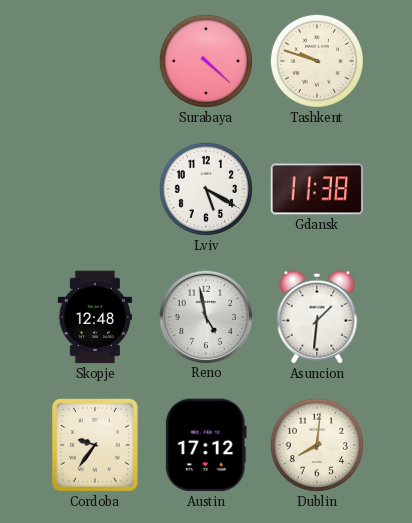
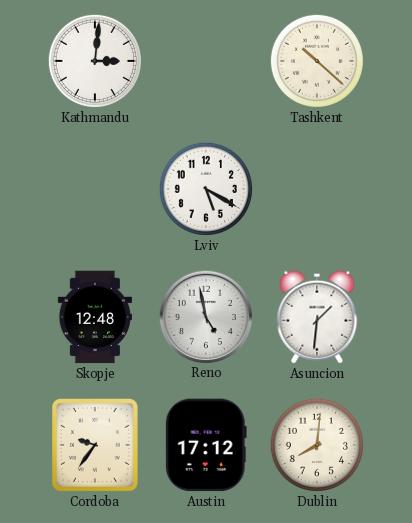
Kathmandu: none -> 3:01
Surabaya: 4:22 -> none
Tashkent: 9:48 -> 10:22
Gdansk: 11:38 -> none
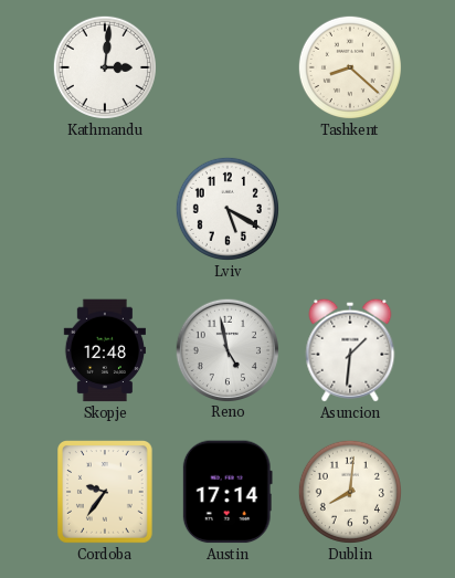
Tashkent: 10:22 -> 8:22
Austin: 17:12 -> 17:14
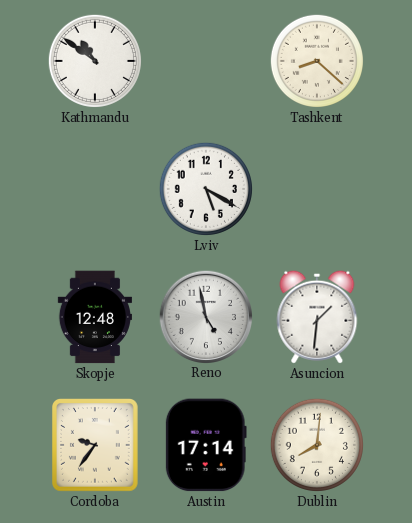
Kathmandu: 3:01 -> 10:51
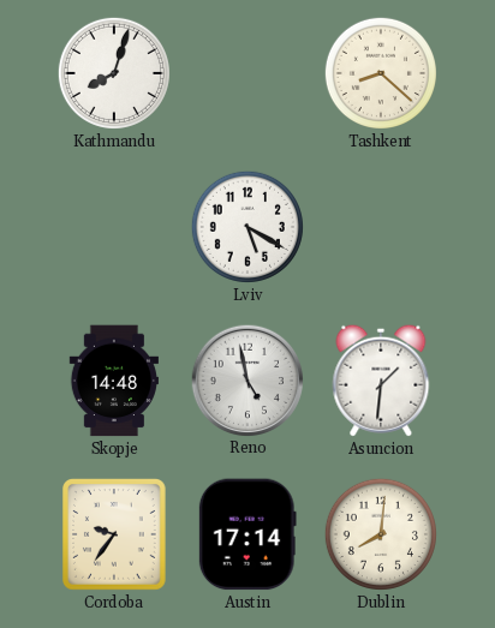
Kathmandu: 10:51 -> 8:03
Skopje: 12:48 -> 14:48
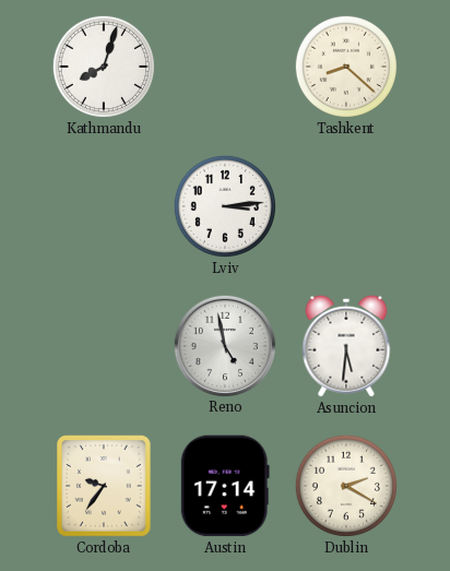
Lviv: 5:20 -> 3:14
Skopje: 14:48 -> none
Asuncion: 1:31 -> 5:31
Dublin: 8:01 -> 2:20
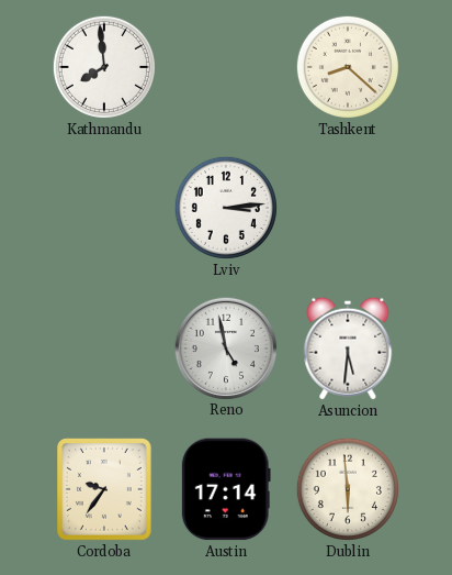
Kathmandu: 8:03 -> 7:59
Dublin: 2:20 -> 5:59
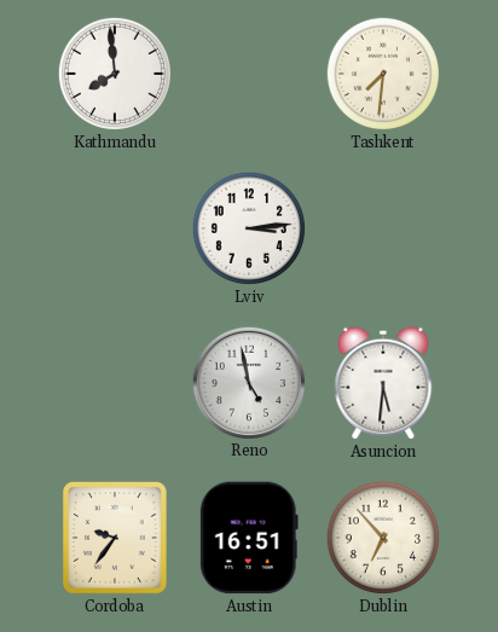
Tashkent: 8:22 -> 7:31
Austin: 17:14 -> 16:51
Dublin: 5:59 -> 6:53
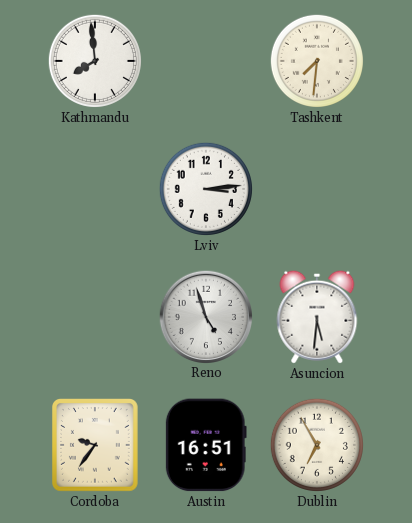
Reno: 4:58 -> 4:57
Dublin: 6:53 -> 6:55
